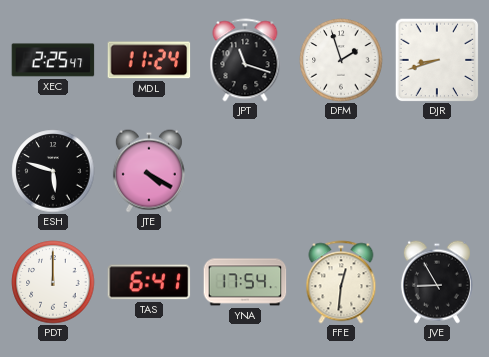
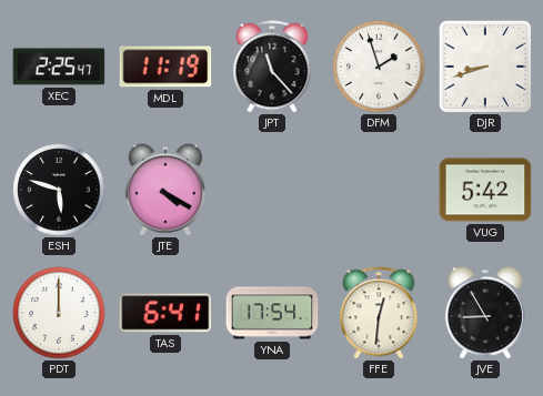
MDL: 11:24 -> 11:19
JPT: 11:18 -> 11:23
VUG: none -> 5:42
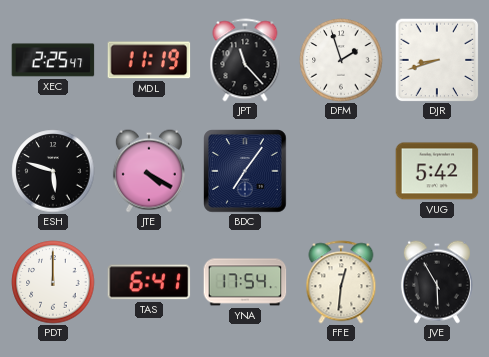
BDC: none -> 7:06
JVE: 8:55 -> 5:55
